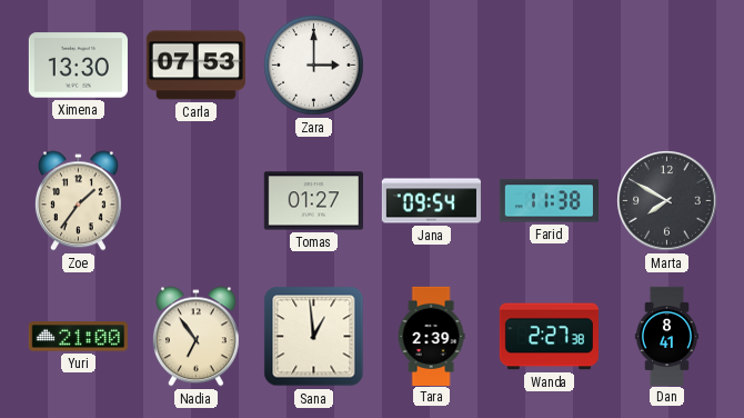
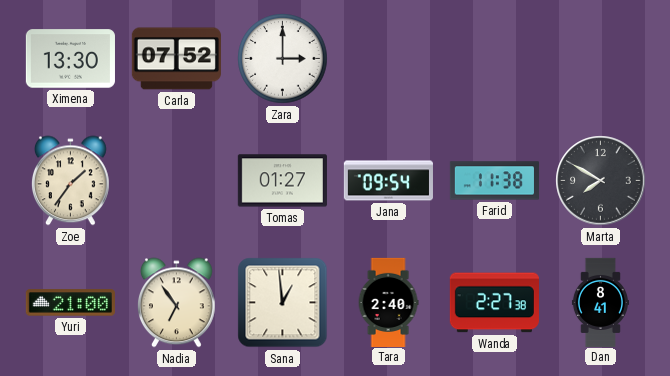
Carla: 07:53 -> 07:52
Tara: 2:39 -> 2:40
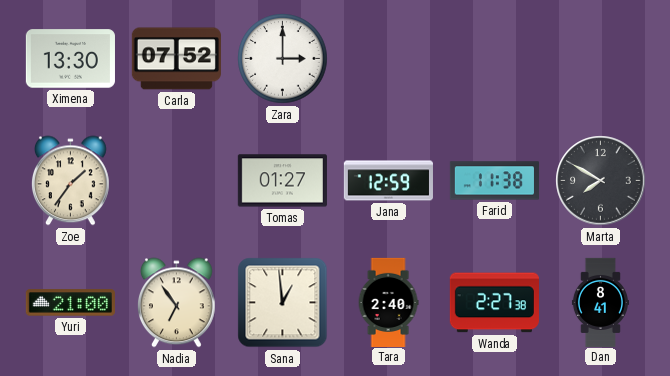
Jana: 09:54 -> 12:59
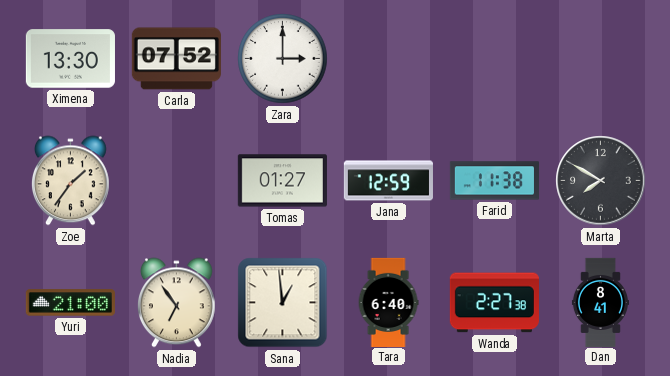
Tara: 2:40 -> 6:40
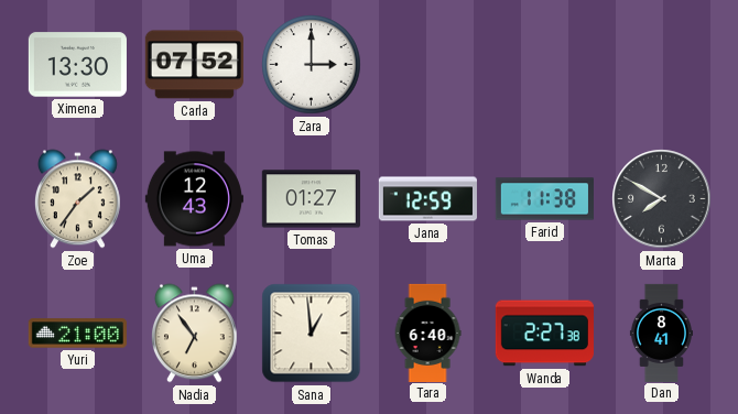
Uma: none -> 12:43
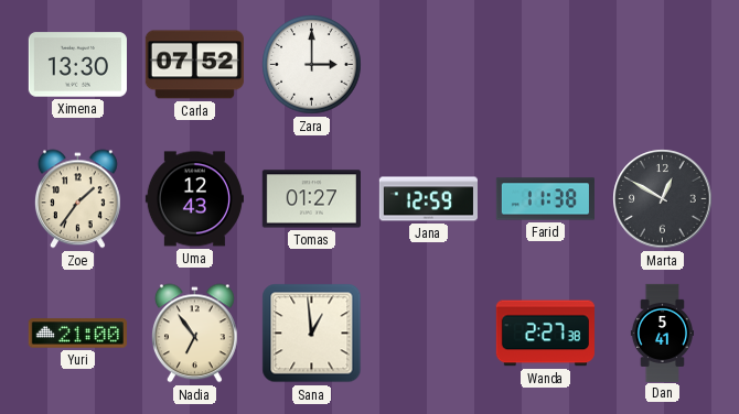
Marta: 7:50 -> 12:50
Tara: 6:40 -> none
Dan: 8:41 -> 5:41
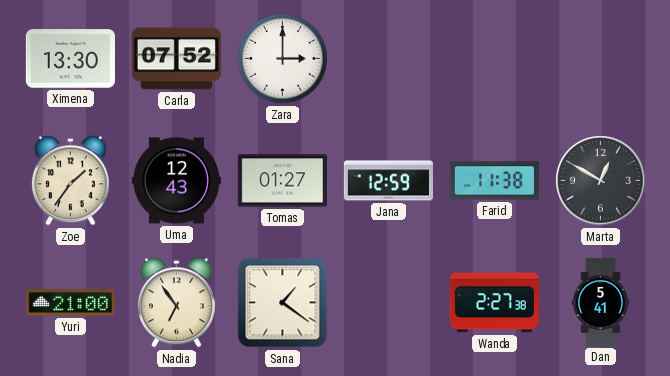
Sana: 12:59 -> 1:21
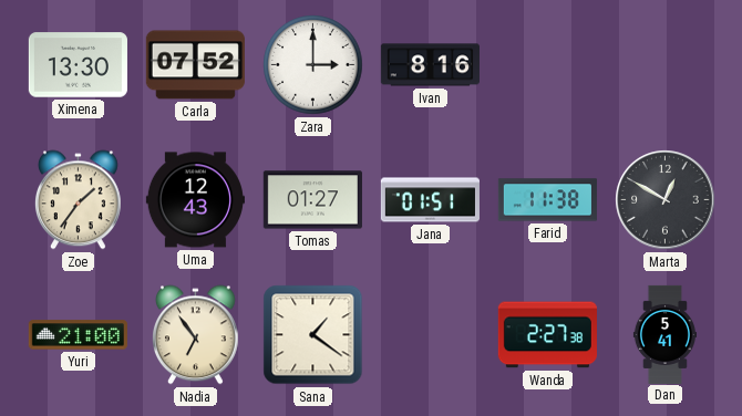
Ivan: none -> 8:16
Jana: 12:59 -> 01:51
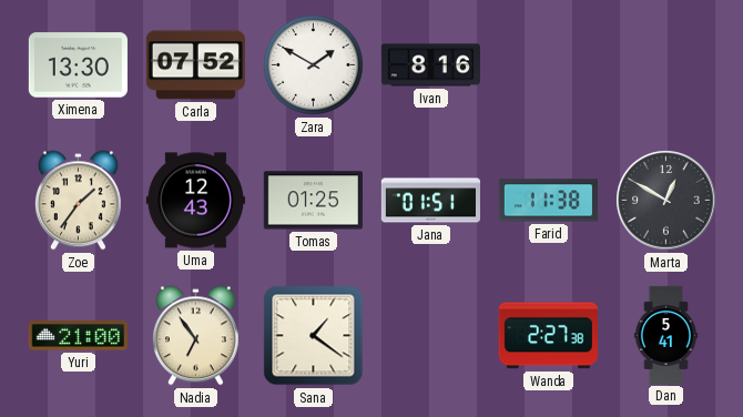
Zara: 3:00 -> 1:50
Tomas: 01:27 -> 01:25
